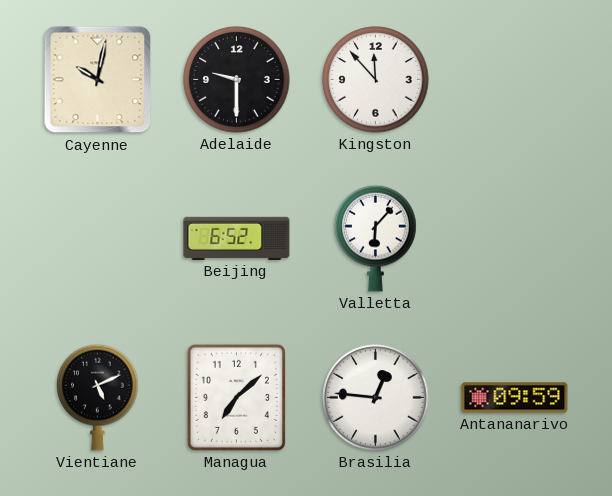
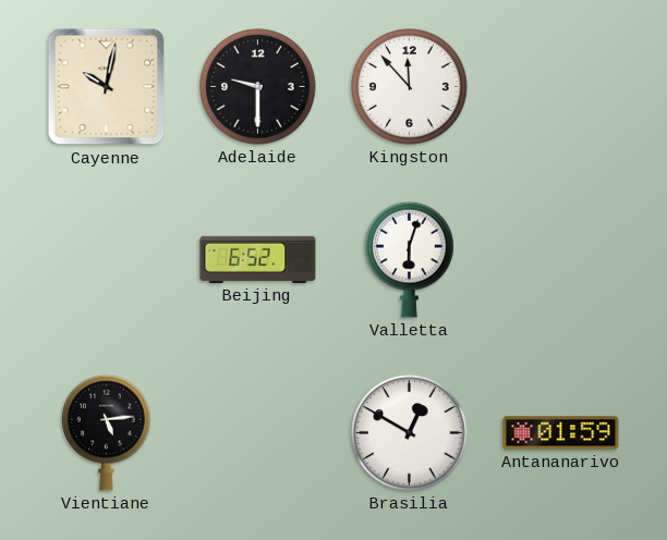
Valletta: 6:07 -> 6:03
Vientiane: 5:11 -> 5:14
Managua: 7:08 -> none
Brasilia: 12:46 -> 12:50
Antananarivo: 09:59 -> 01:59
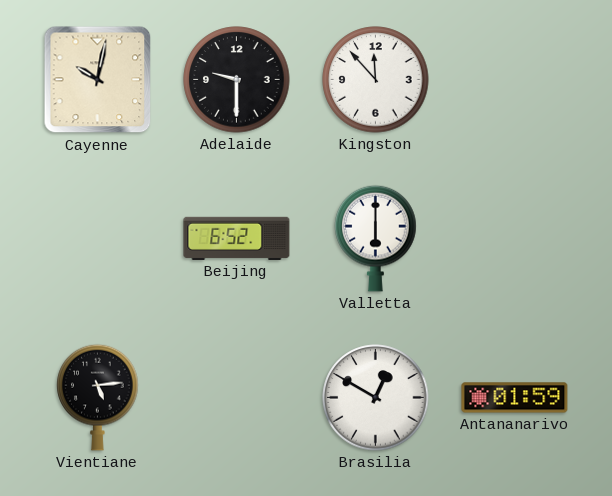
Valletta: 6:03 -> 6:00
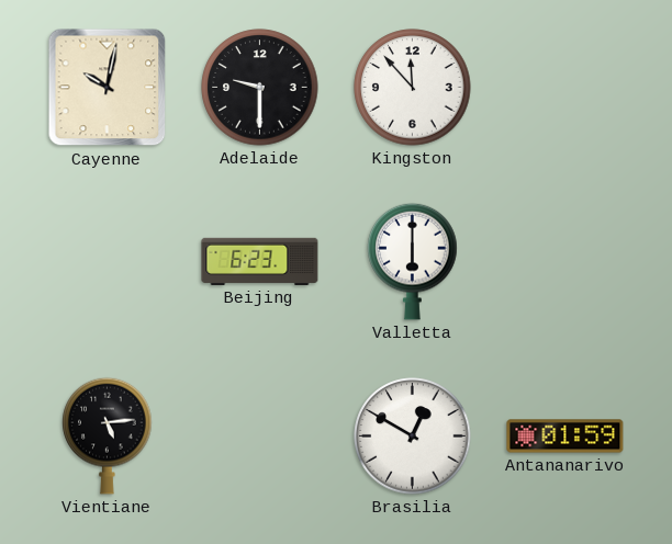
Beijing: 6:52 -> 6:23
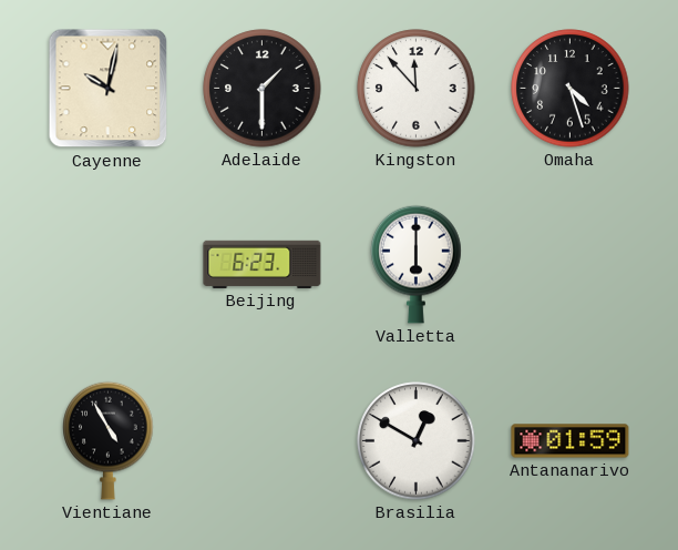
Adelaide: 9:30 -> 1:30
Omaha: none -> 4:27
Vientiane: 5:14 -> 4:55
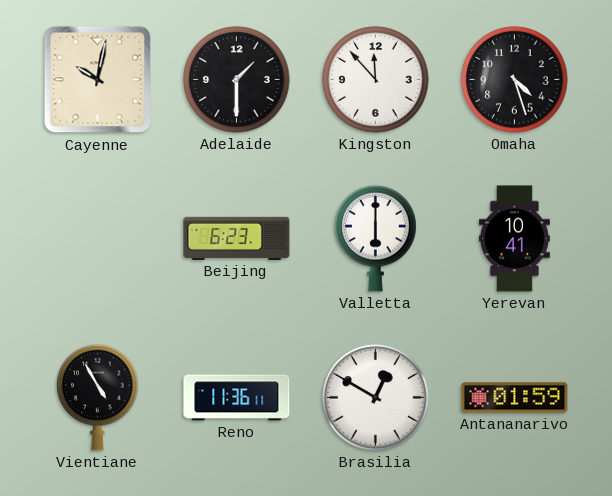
Yerevan: none -> 10:41
Reno: none -> 11:36
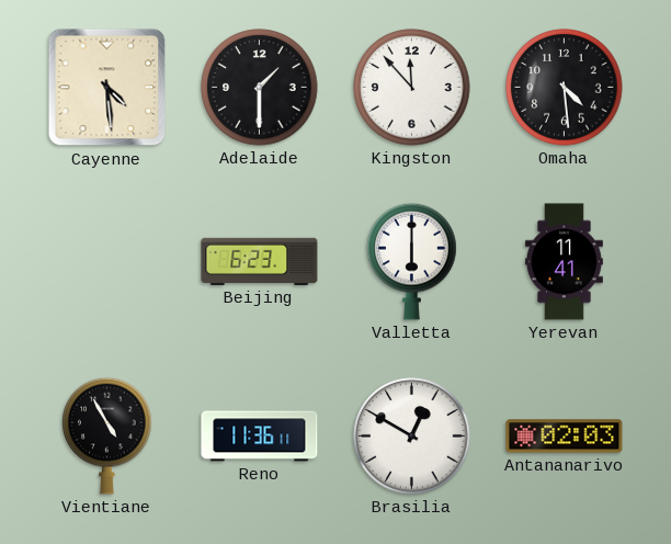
Cayenne: 10:02 -> 4:29
Omaha: 4:27 -> 4:29
Yerevan: 10:41 -> 11:41
Antananarivo: 01:59 -> 02:03
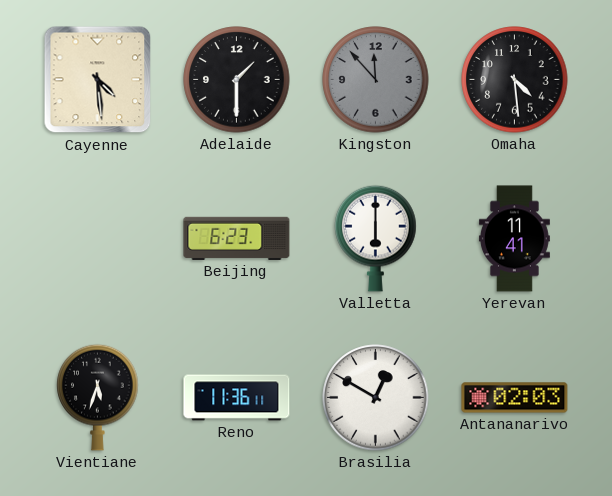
Kingston dial: white -> grey
Vientiane: 4:55 -> 5:33
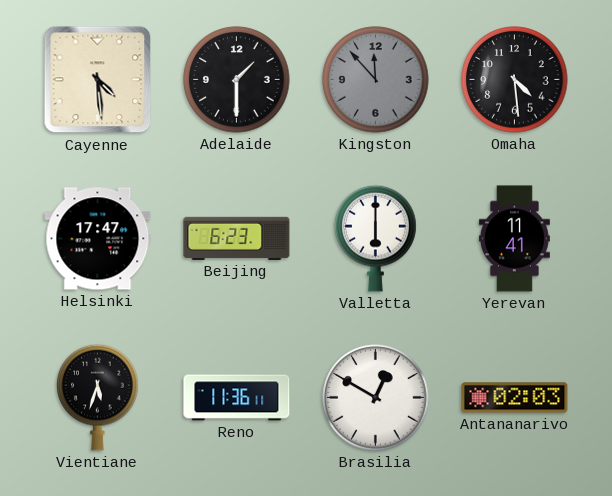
Helsinki: none -> 17:47
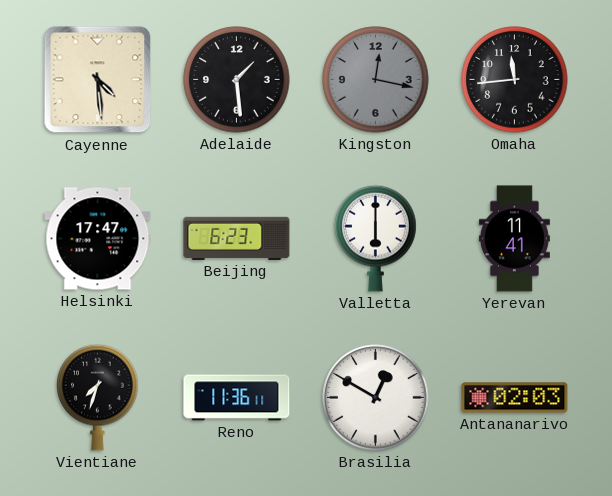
Adelaide: 1:30 -> 1:29
Kingston: 11:53 -> 12:17
Omaha: 4:29 -> 11:44
Vientiane: 5:33 -> 7:33
